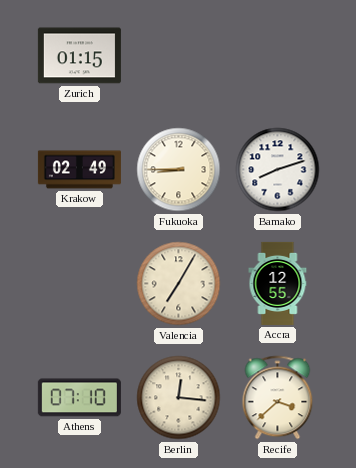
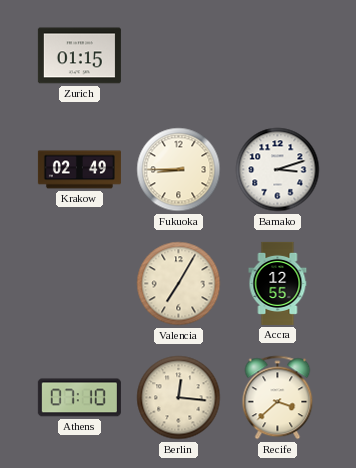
Bamako: 8:12 -> 3:12
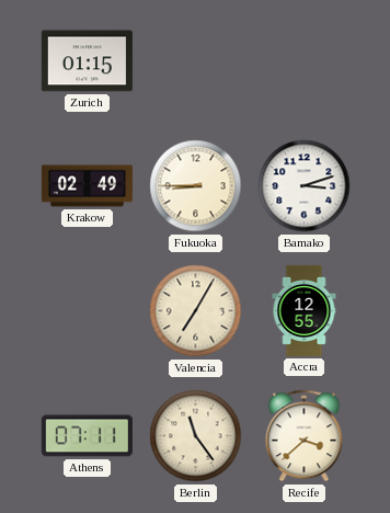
Athens: 07:10 -> 07:11
Berlin: 12:16 -> 11:24
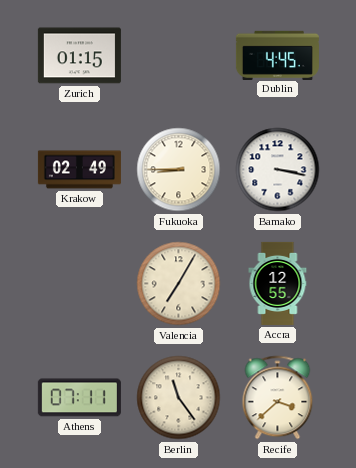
Dublin: none -> 4:45
Bamako: 3:12 -> 3:17
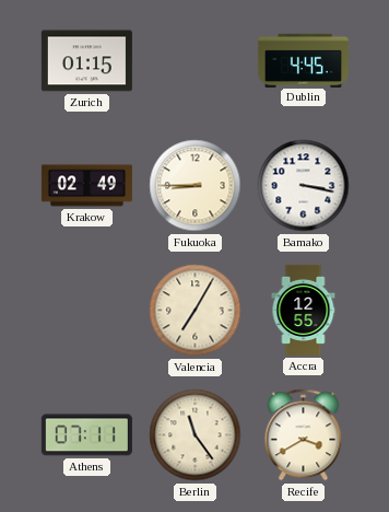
Recife: 3:38 -> 3:40
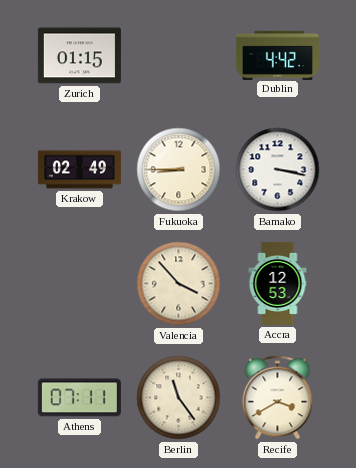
Dublin: 4:45 -> 4:42
Valencia: 7:05 -> 3:53
Accra: 12:55 -> 12:53
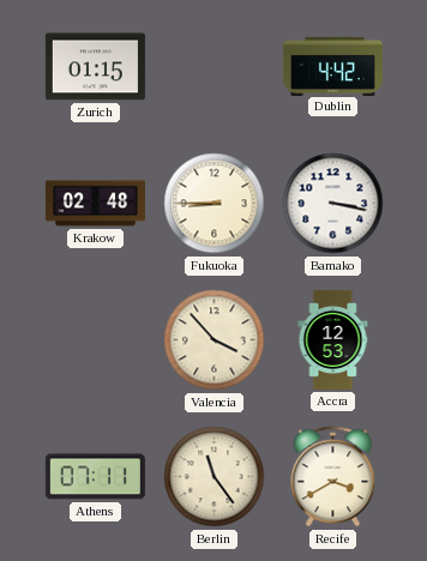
Krakow: 02:49 -> 02:48
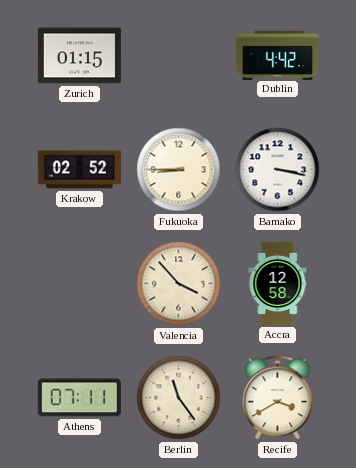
Krakow: 02:48 -> 02:52
Accra: 12:53 -> 12:58
